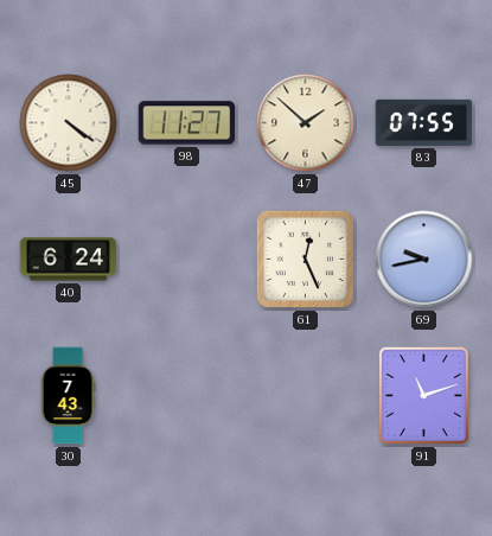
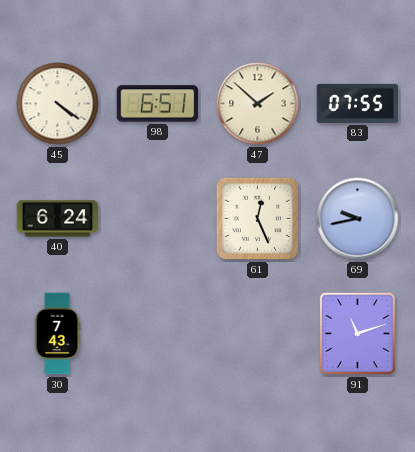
98: 11:27 -> 6:51
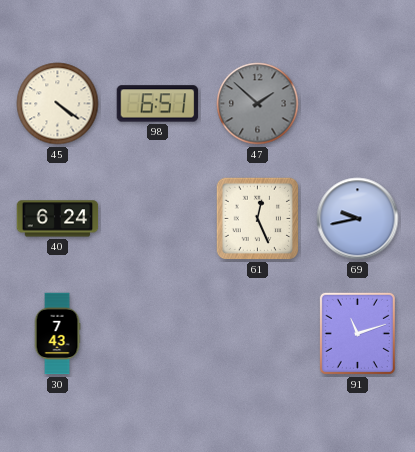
47 dial: cream -> grey
83: 07:55 -> none
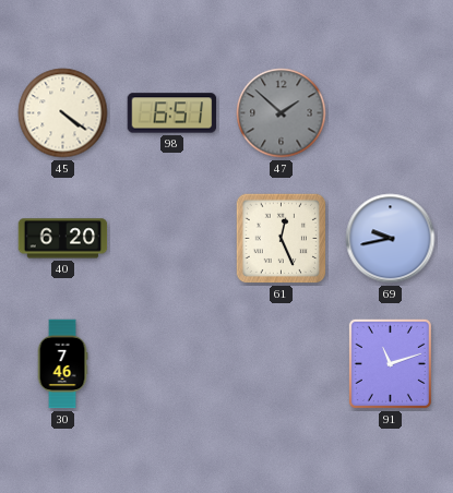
40: 6:24 -> 6:20
30: 7:43 -> 7:46
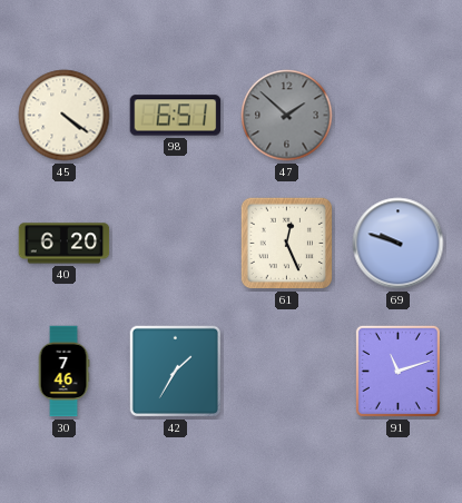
69: 9:43 -> 9:48
42: none -> 1:35
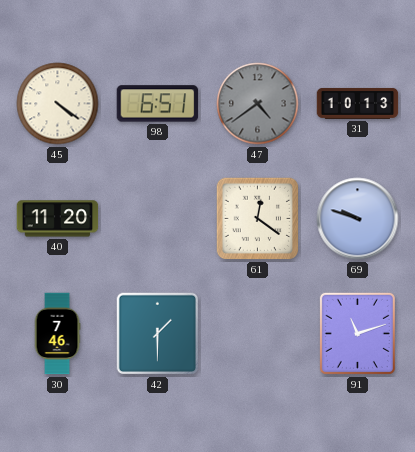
47: 1:52 -> 4:39
31: none -> 10:13
40: 6:20 -> 11:20
61: 12:26 -> 12:21
42: 1:35 -> 1:30
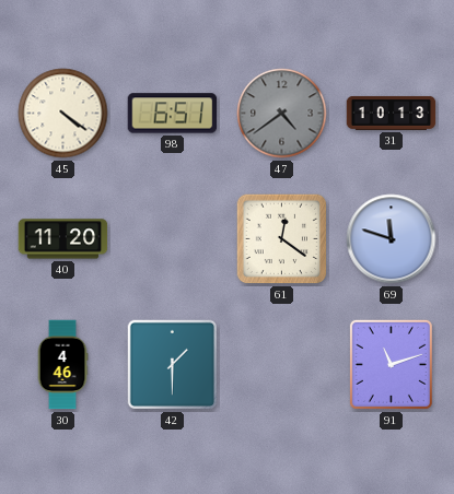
69: 9:48 -> 11:48
30: 7:46 -> 4:46
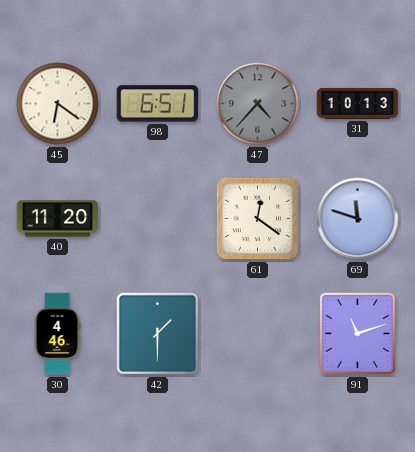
45: 4:21 -> 6:21
47: 4:39 -> 4:37
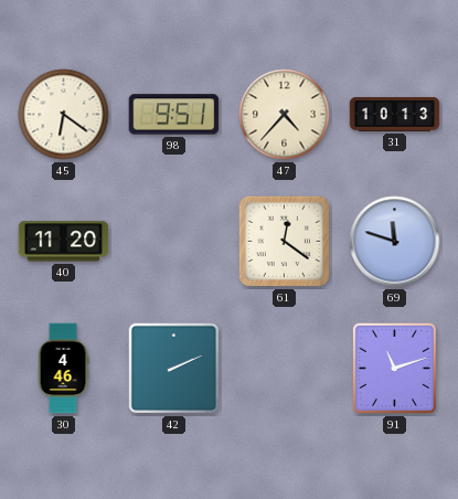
98: 6:51 -> 9:51
47 dial: grey -> cream
42: 1:30 -> 2:11
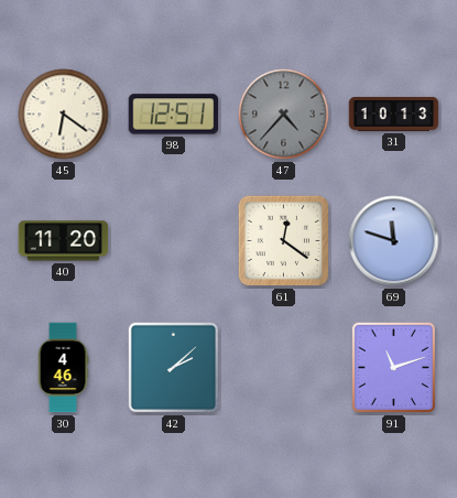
98: 9:51 -> 12:51
47 dial: cream -> grey
42: 2:11 -> 2:08
